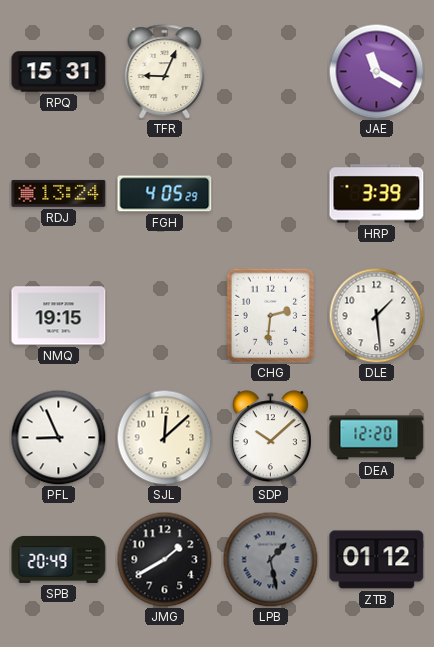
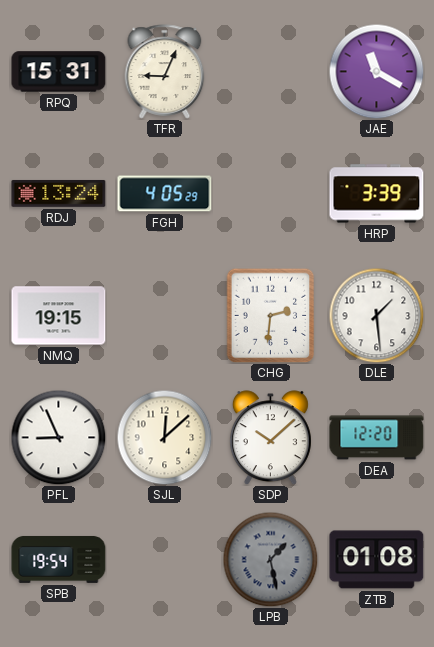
SPB: 20:49 -> 19:54
JMG: 1:40 -> none
ZTB: 01:12 -> 01:08
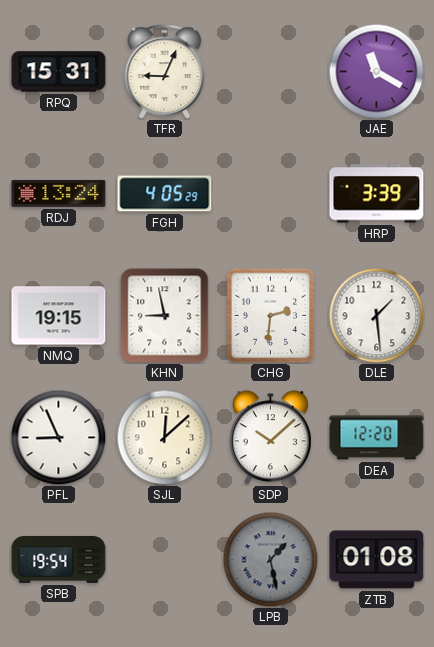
KHN: none -> 8:58
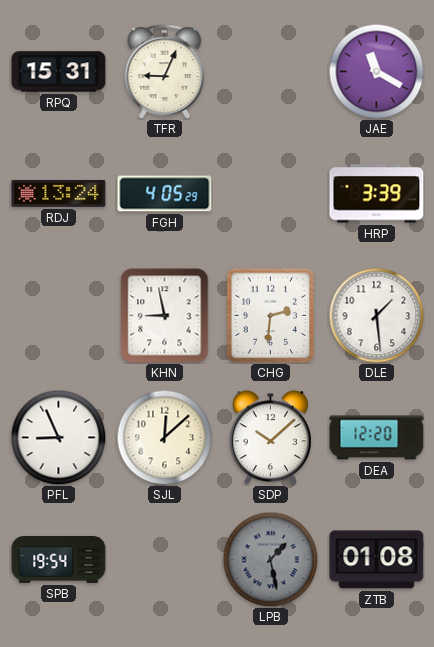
NMQ: 19:15 -> none
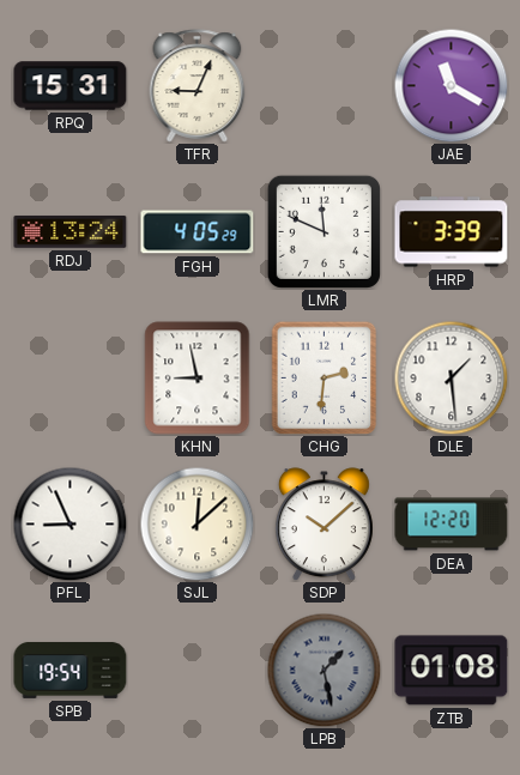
LMR: none -> 11:49
